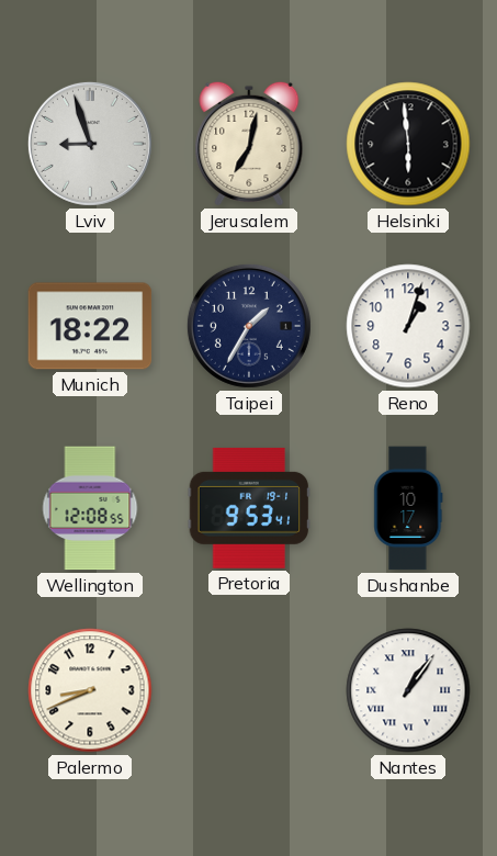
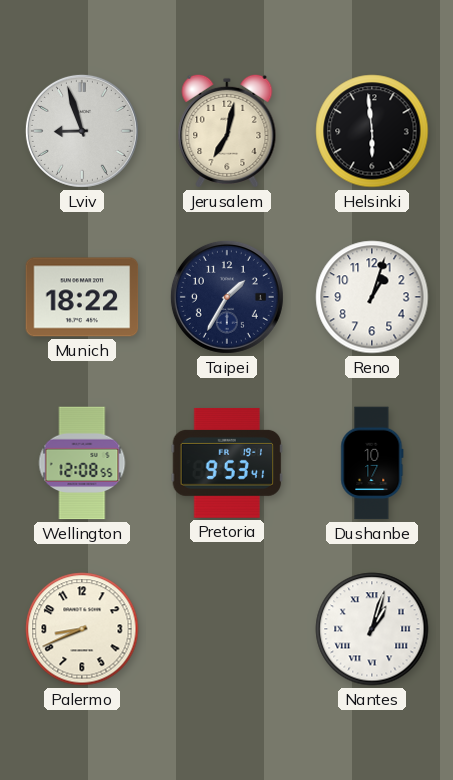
Nantes: 1:06 -> 1:03
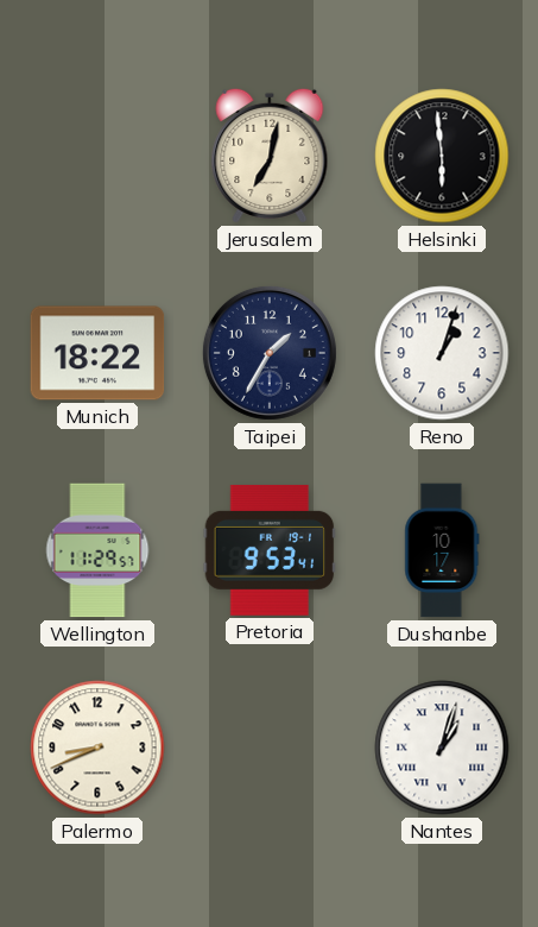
Lviv: 8:57 -> none
Wellington: 12:08 -> 11:29
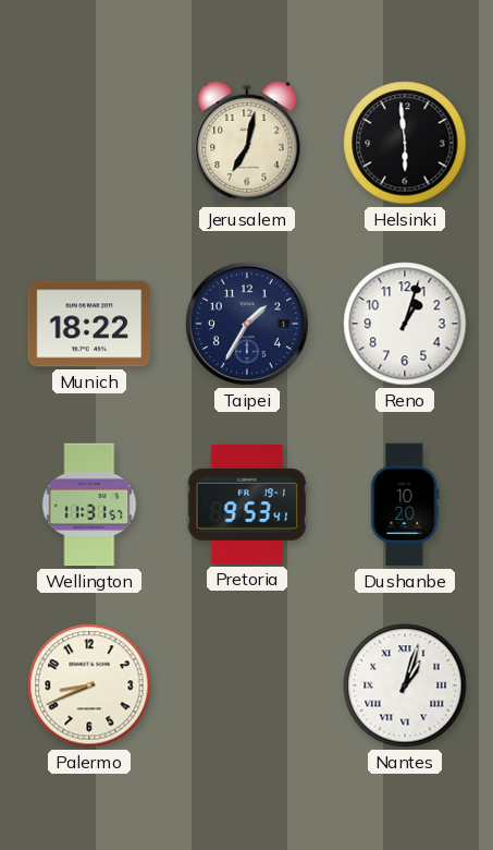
Wellington: 11:29 -> 11:31
Dushanbe: 10:17 -> 10:20
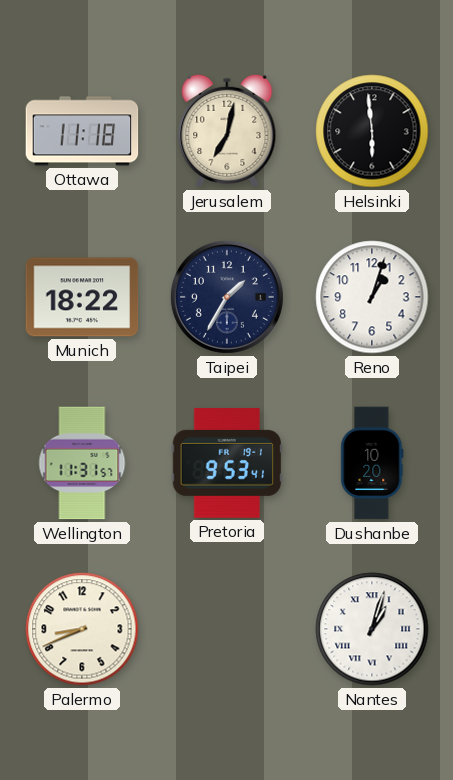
Ottawa: none -> 11:18
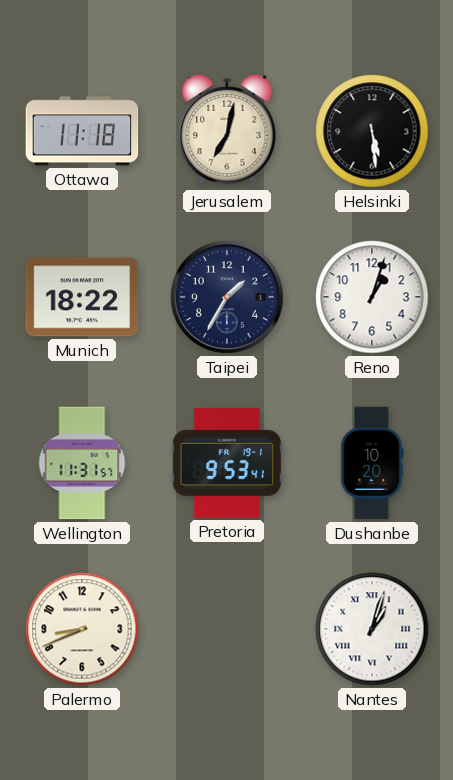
Helsinki: 5:59 -> 5:29
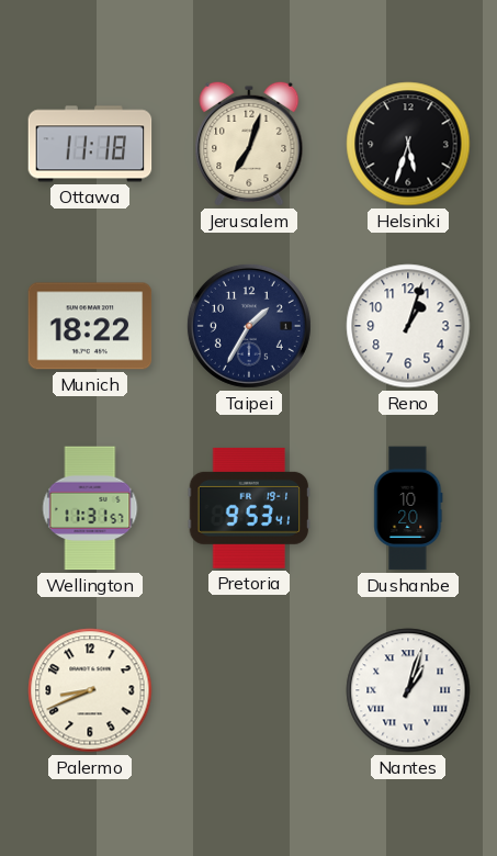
Jerusalem: 7:02 -> 7:03
Helsinki: 5:29 -> 5:33
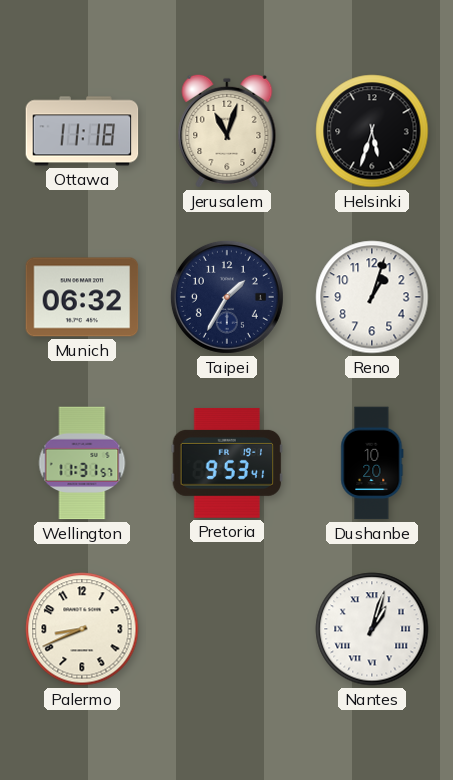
Jerusalem: 7:03 -> 11:03
Munich: 18:22 -> 06:32
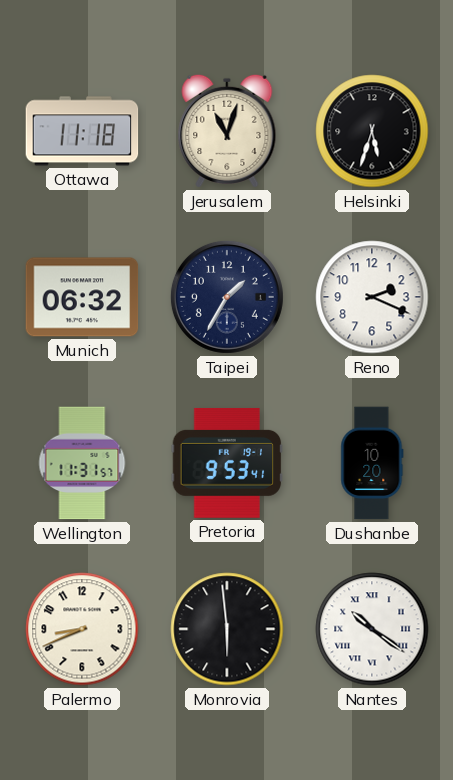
Reno: 1:03 -> 2:19
Monrovia: none -> 5:59
Nantes: 1:03 -> 10:21
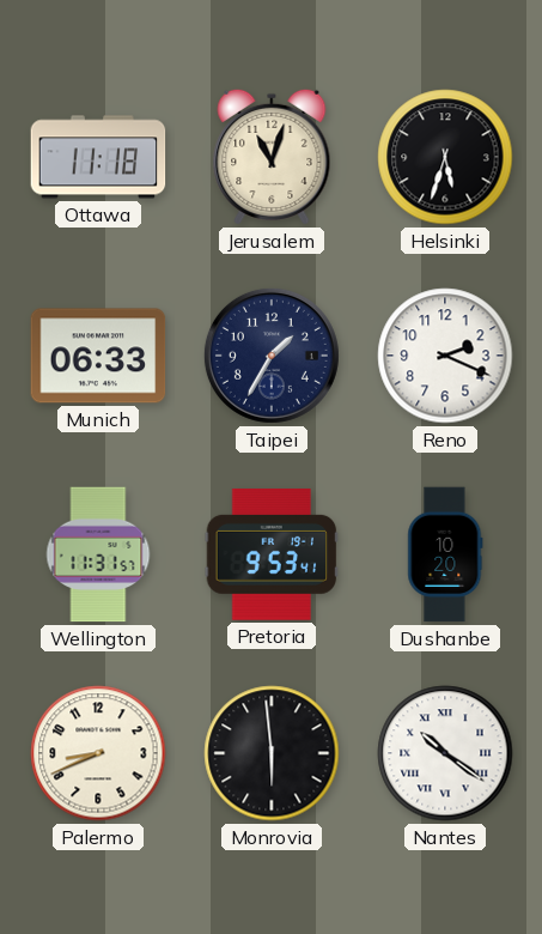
Munich: 06:32 -> 06:33
